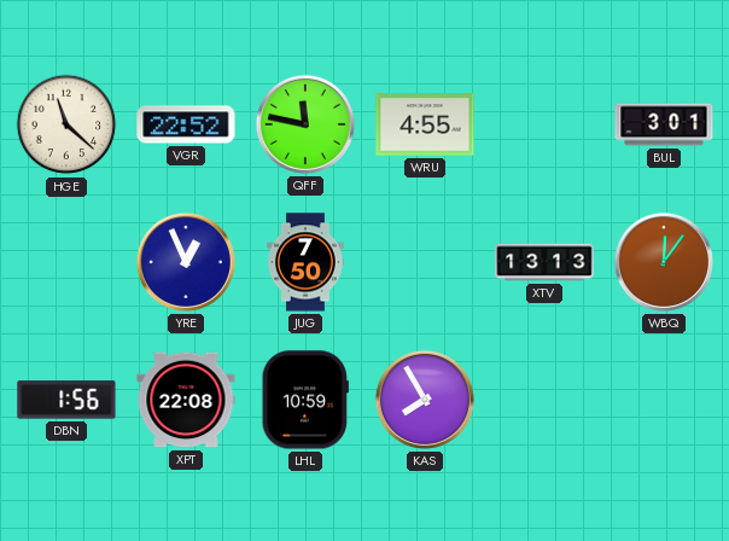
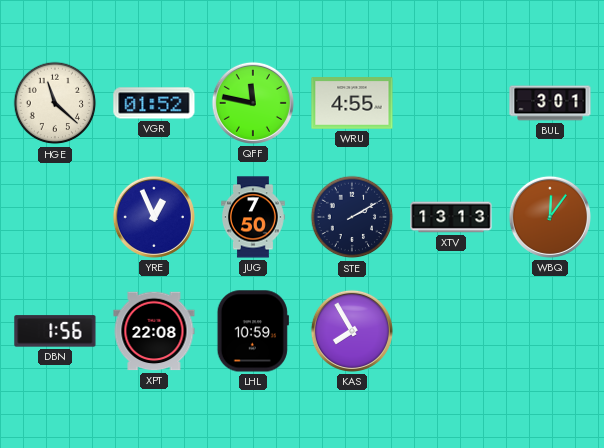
VGR: 22:52 -> 01:52
STE: none -> 2:10
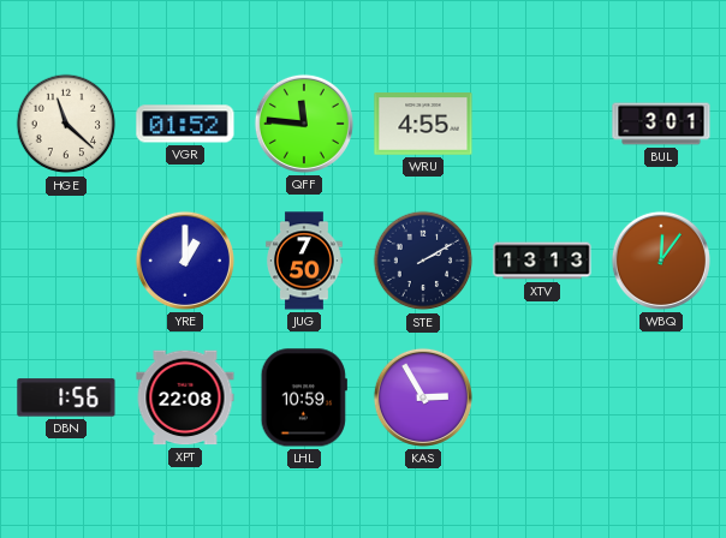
QFF: 11:47 -> 11:46
YRE: 12:56 -> 1:00
KAS: 7:55 -> 2:55
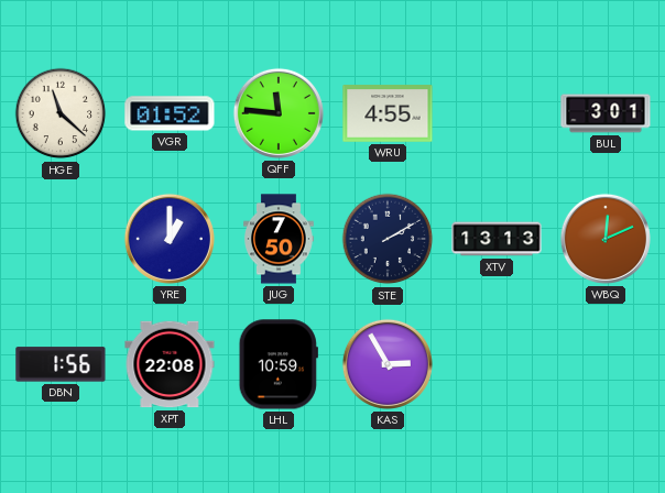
WBQ: 12:06 -> 12:11
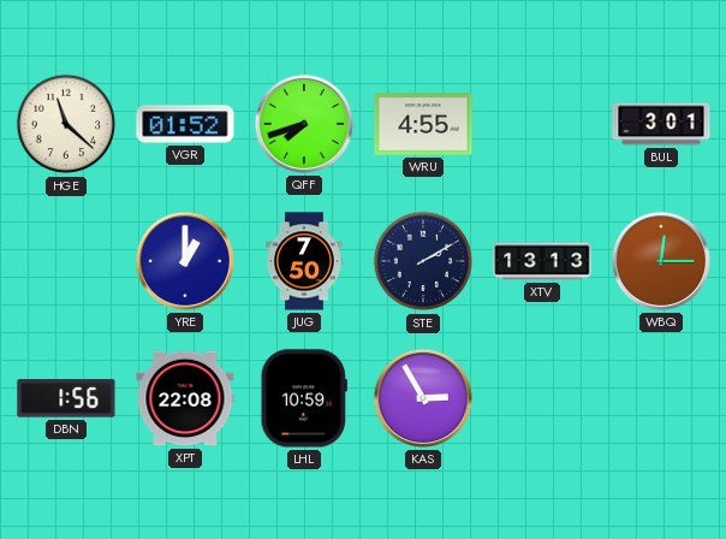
QFF: 11:46 -> 7:42
WBQ: 12:11 -> 12:15
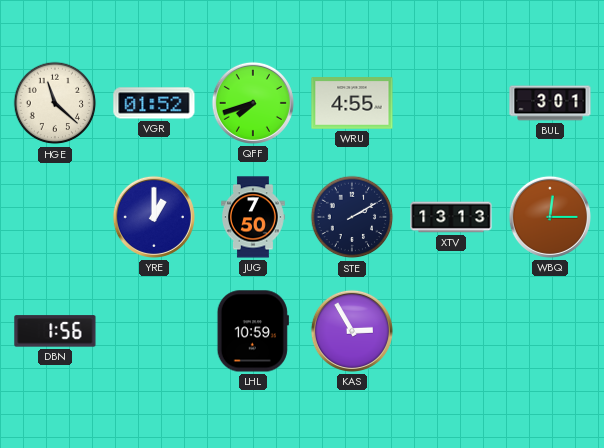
XPT: 22:08 -> none
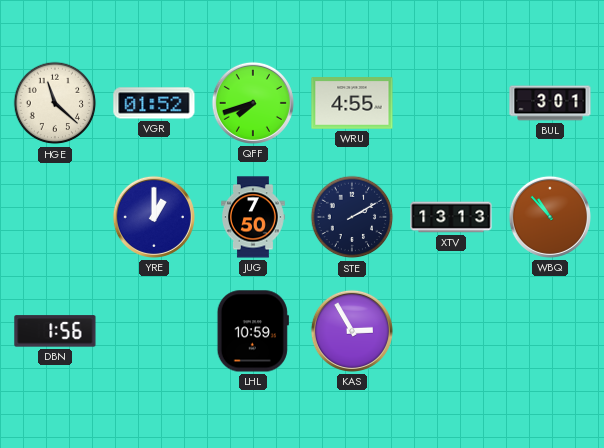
WBQ: 12:15 -> 10:53
